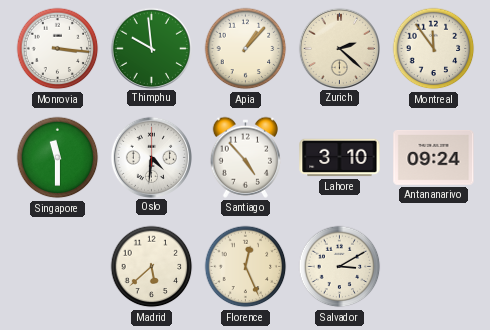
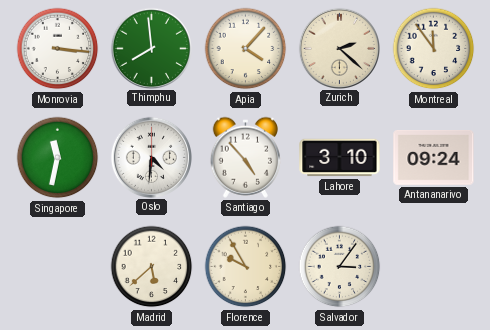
Thimphu: 9:59 -> 7:59
Apia: 1:07 -> 4:07
Singapore: 11:30 -> 11:32
Florence: 12:26 -> 9:55
Salvador: 3:10 -> 3:06
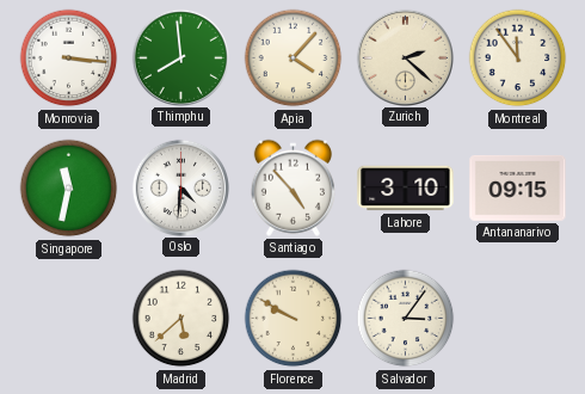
Antananarivo: 09:24 -> 09:15
Florence: 9:55 -> 9:50
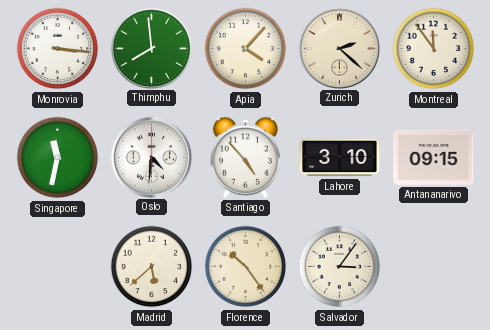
Florence: 9:50 -> 10:24
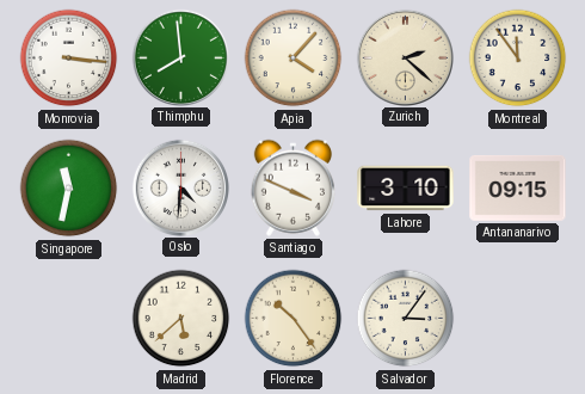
Santiago: 4:53 -> 3:49
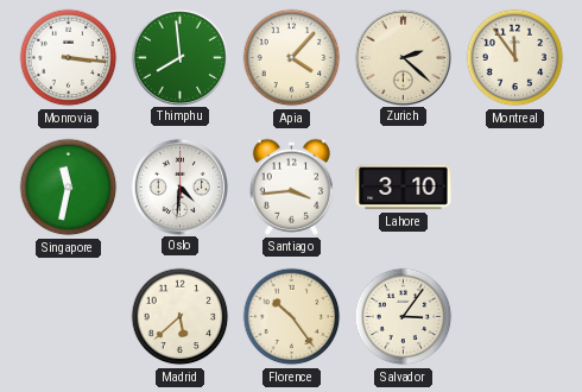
Santiago: 3:49 -> 3:44
Antananarivo: 09:15 -> none
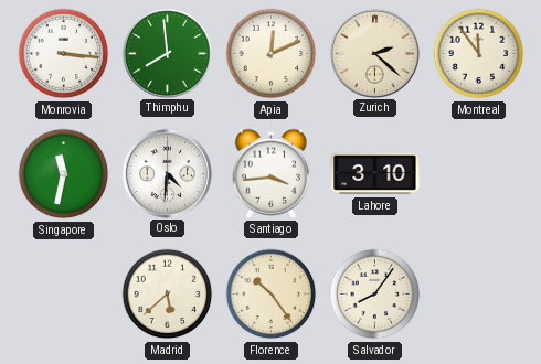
Apia: 4:07 -> 12:11
Salvador: 3:06 -> 8:06
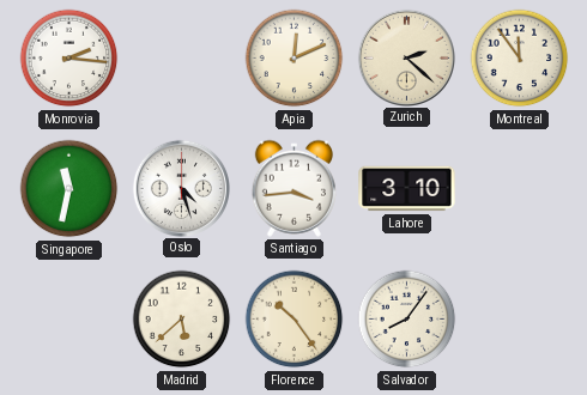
Monrovia: 3:16 -> 2:16
Thimphu: 7:59 -> none
Oslo: 4:31 -> 4:27
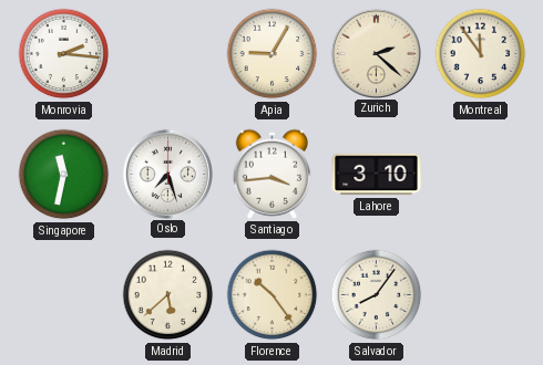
Apia: 12:11 -> 9:05
Oslo: 4:27 -> 7:27
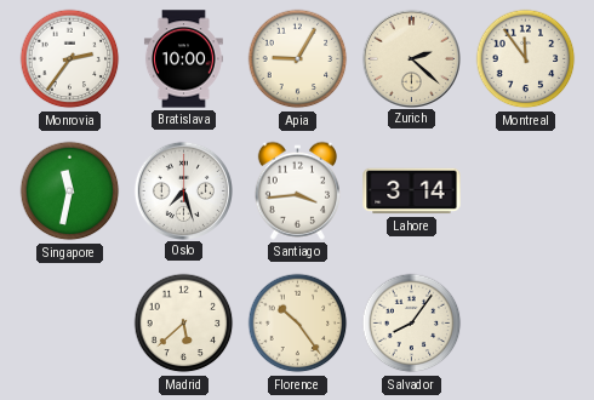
Monrovia: 2:16 -> 2:36
Bratislava: none -> 10:00
Lahore: 3:10 -> 3:14
